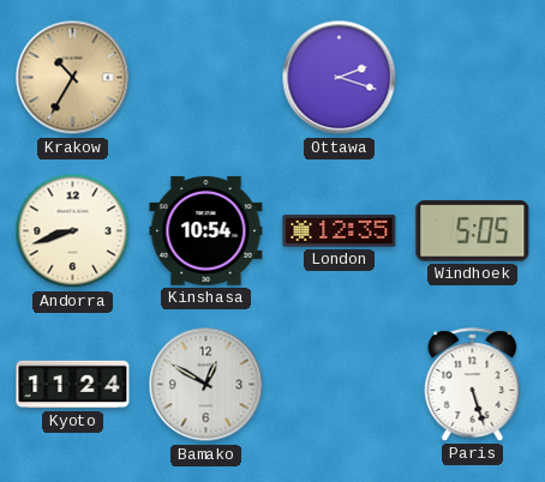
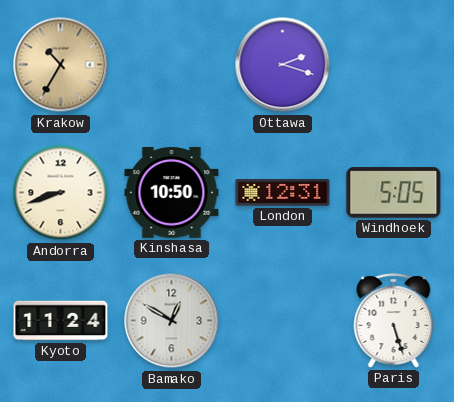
Kinshasa: 10:54 -> 10:50
London: 12:35 -> 12:31
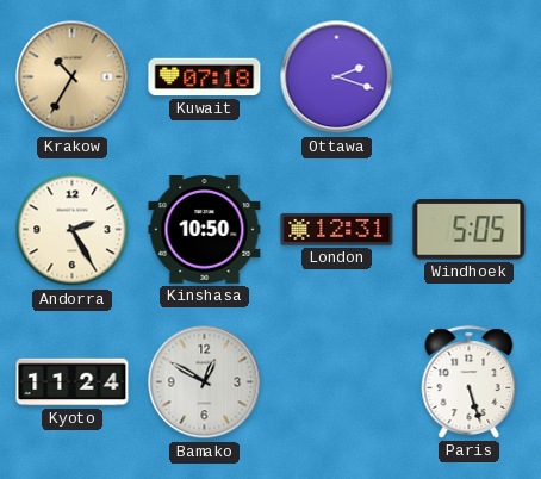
Kuwait: none -> 07:18
Andorra: 8:42 -> 2:25
